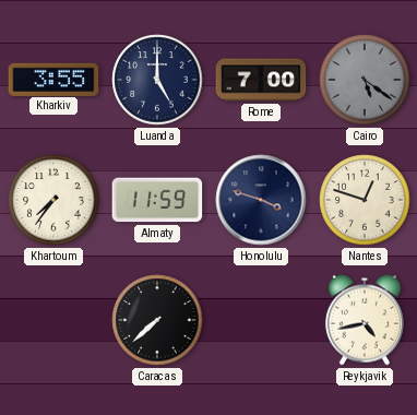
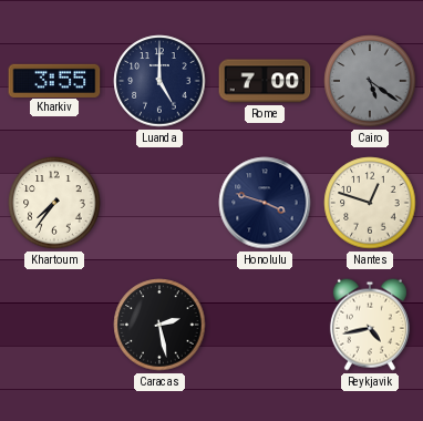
Almaty: 11:59 -> none
Caracas: 7:38 -> 2:28
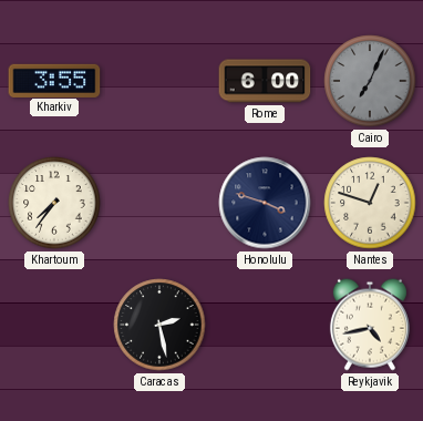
Luanda: 5:00 -> none
Rome: 7:00 -> 6:00
Cairo: 5:21 -> 7:04
